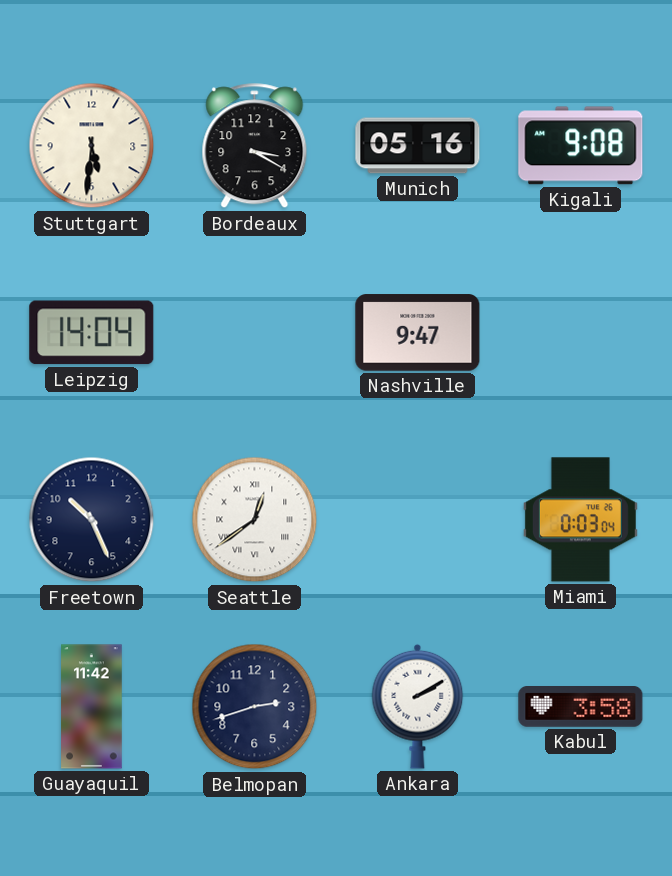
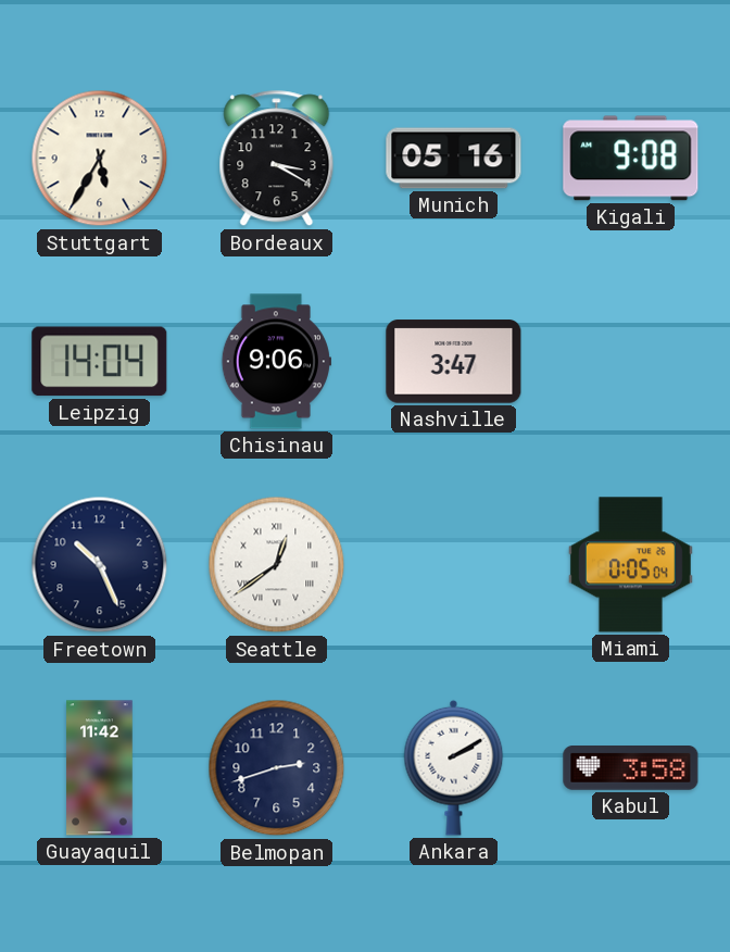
Stuttgart: 5:31 -> 5:35
Chisinau: none -> 9:06
Nashville: 9:47 -> 3:47
Miami: 0:03 -> 0:05
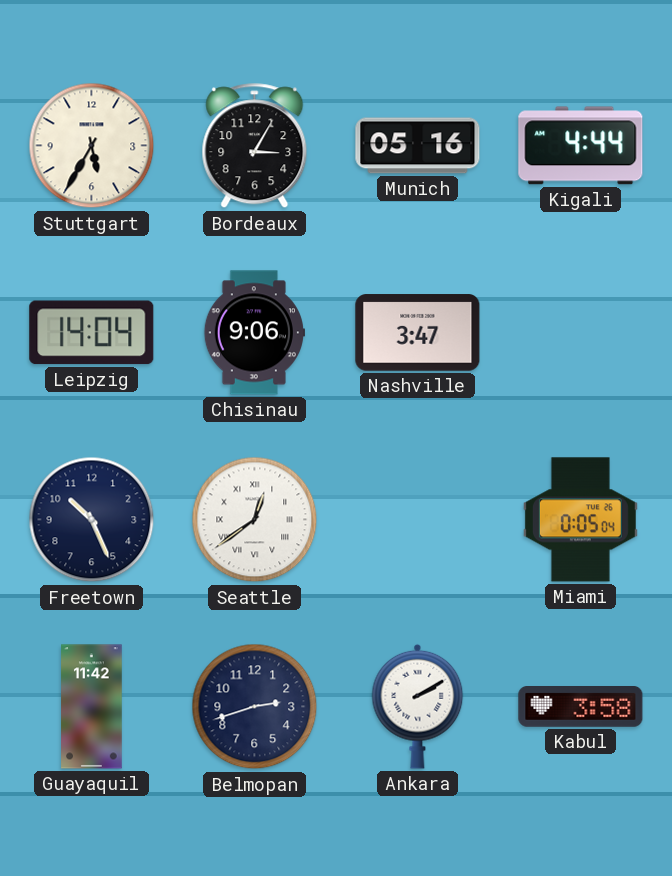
Bordeaux: 3:20 -> 3:05
Kigali: 9:08 -> 4:44
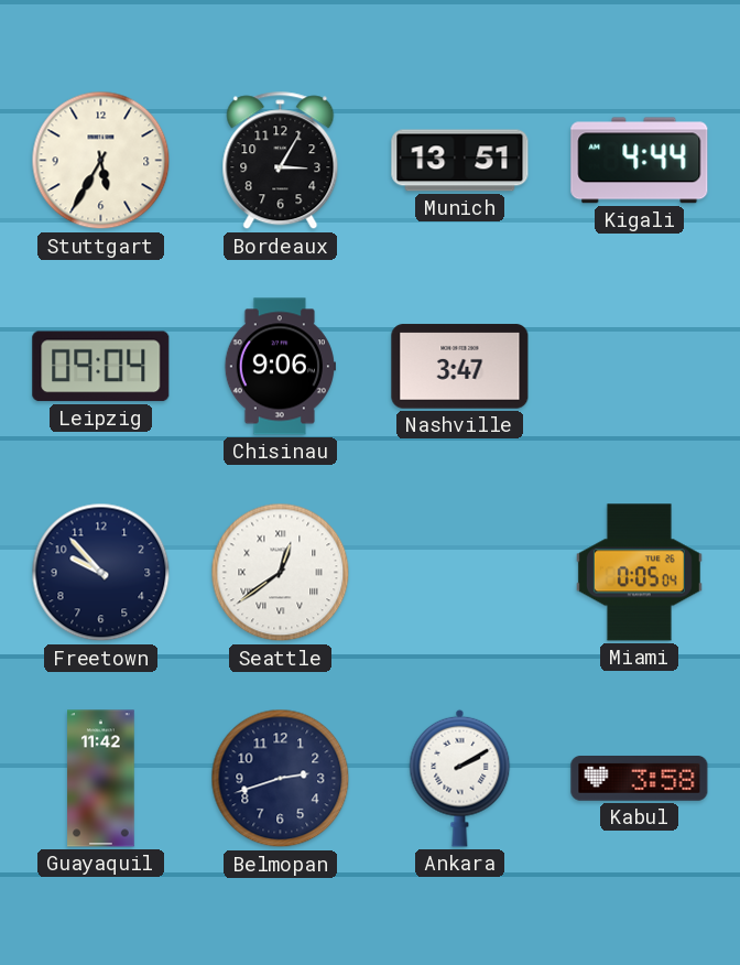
Munich: 05:16 -> 13:51
Leipzig: 14:04 -> 09:04
Freetown: 10:26 -> 9:53
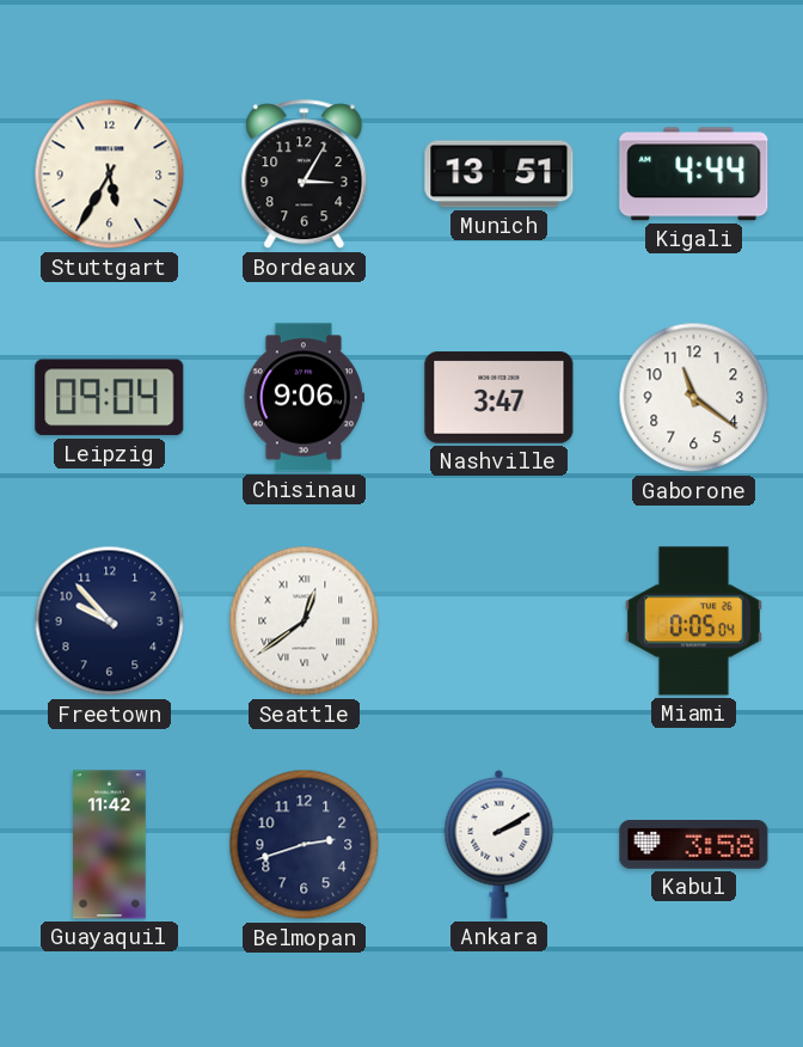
Gaborone: none -> 11:21
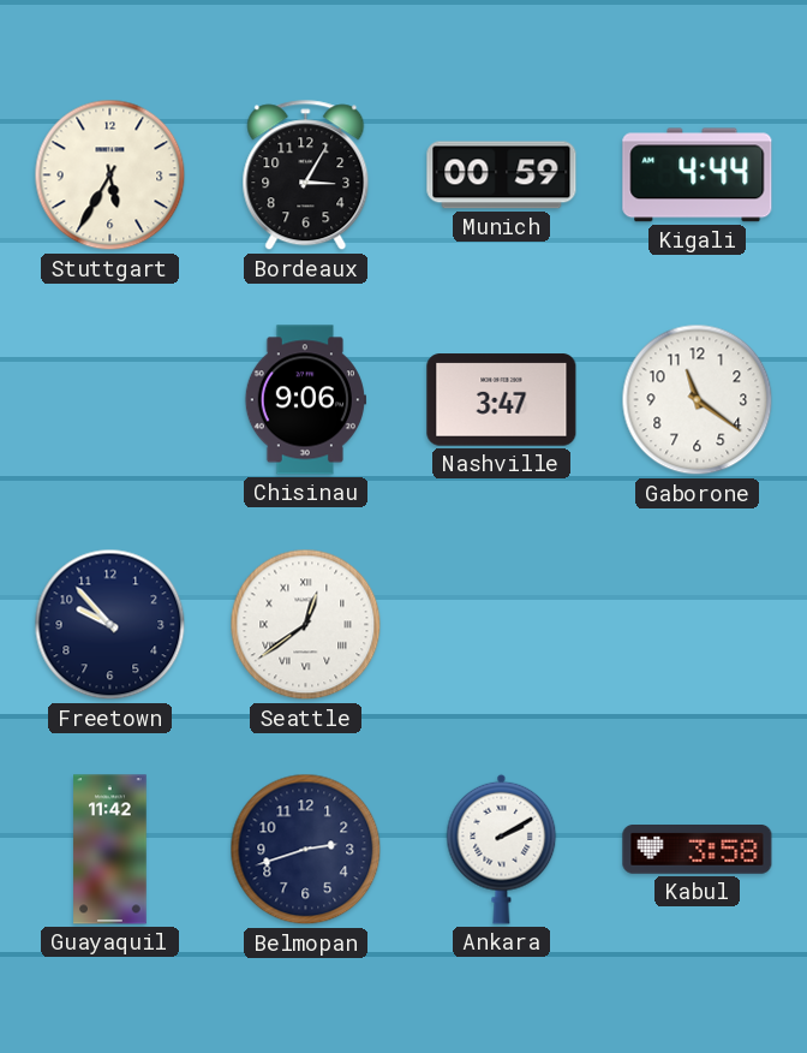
Munich: 13:51 -> 00:59
Leipzig: 09:04 -> none
Miami: 0:05 -> none
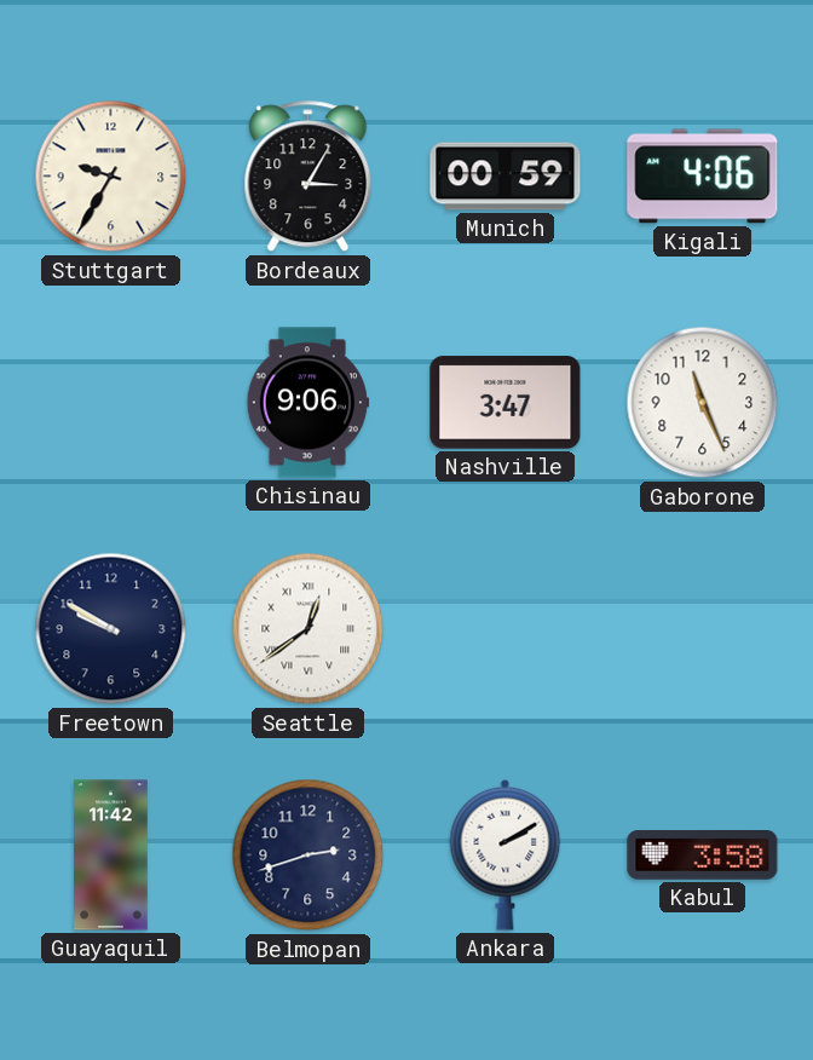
Stuttgart: 5:35 -> 9:35
Kigali: 4:44 -> 4:06
Gaborone: 11:21 -> 11:26
Freetown: 9:53 -> 9:50
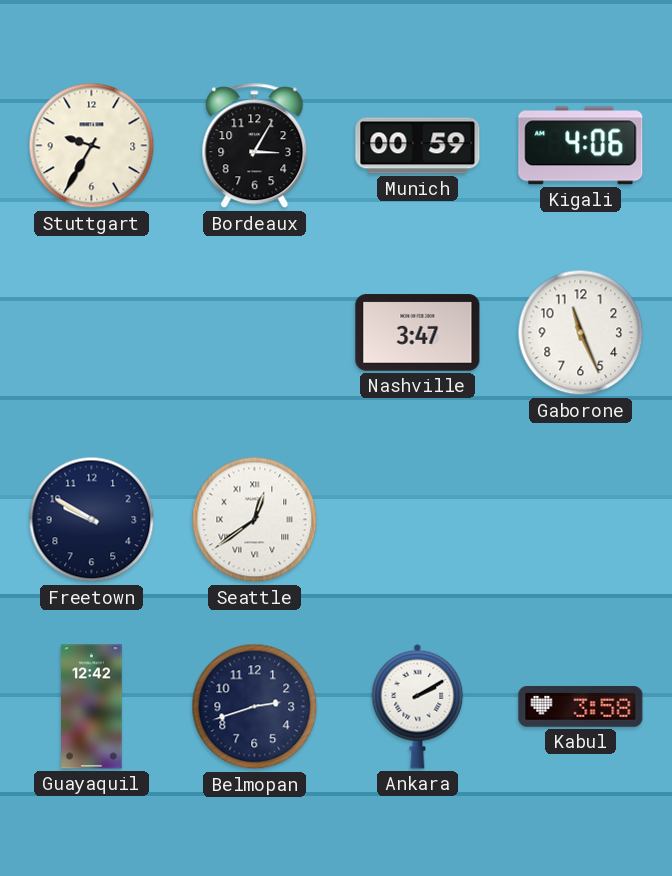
Chisinau: 9:06 -> none
Guayaquil: 11:42 -> 12:42
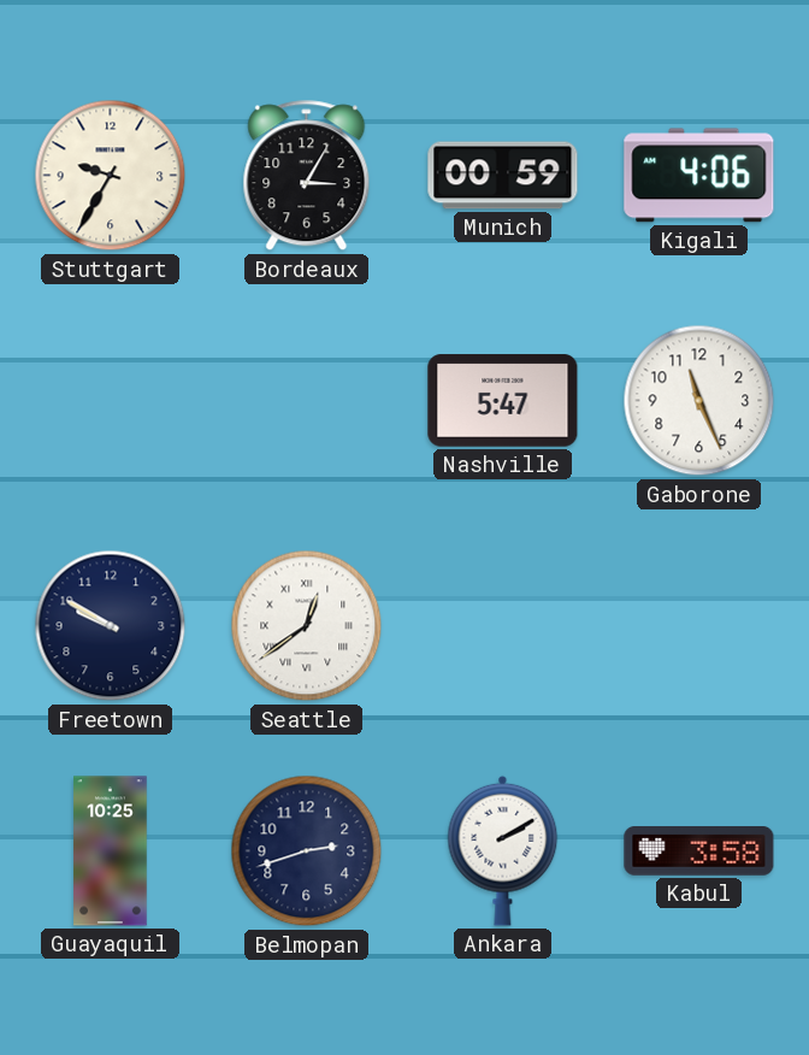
Nashville: 3:47 -> 5:47
Guayaquil: 12:42 -> 10:25
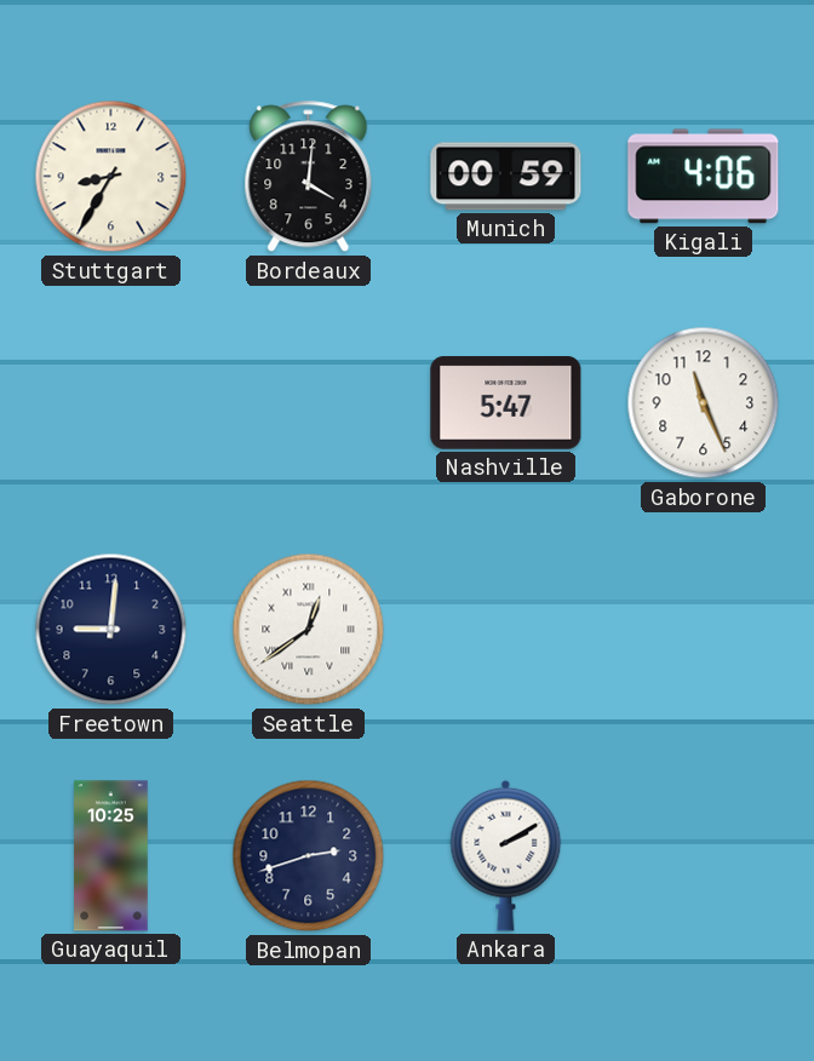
Stuttgart: 9:35 -> 8:35
Bordeaux: 3:05 -> 4:01
Freetown: 9:50 -> 9:01
Kabul: 3:58 -> none
